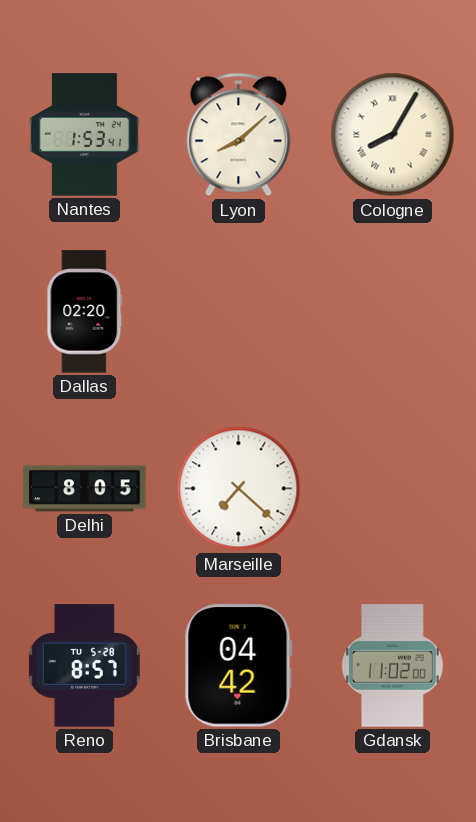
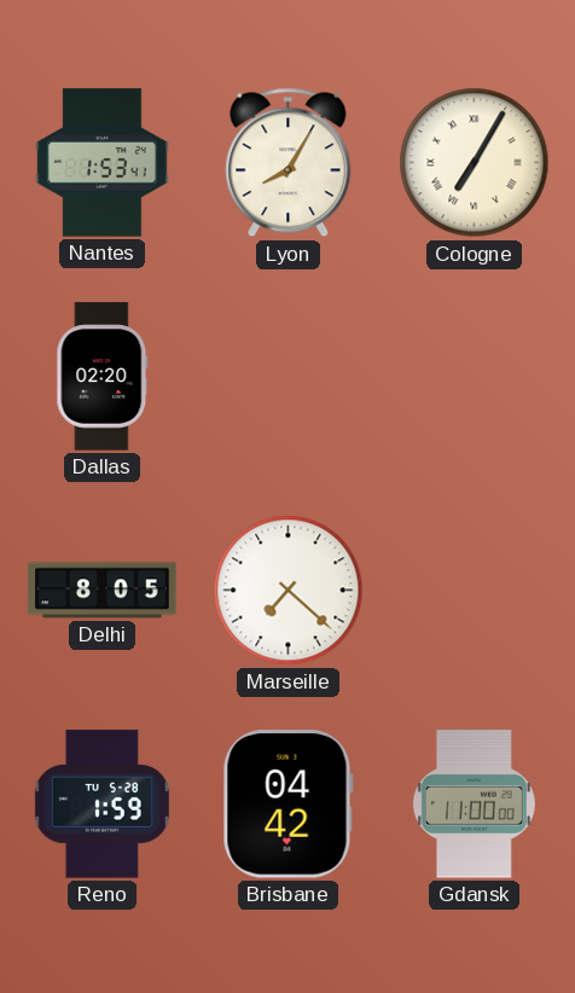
Lyon: 8:08 -> 8:05
Cologne: 8:05 -> 7:05
Reno: 8:57 -> 1:59
Gdansk: 11:02 -> 11:00
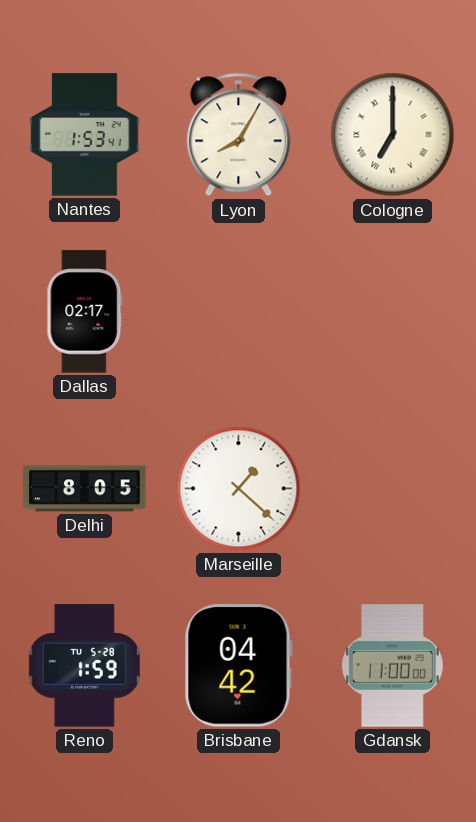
Cologne: 7:05 -> 7:00
Dallas: 02:20 -> 02:17
Marseille: 7:22 -> 1:22
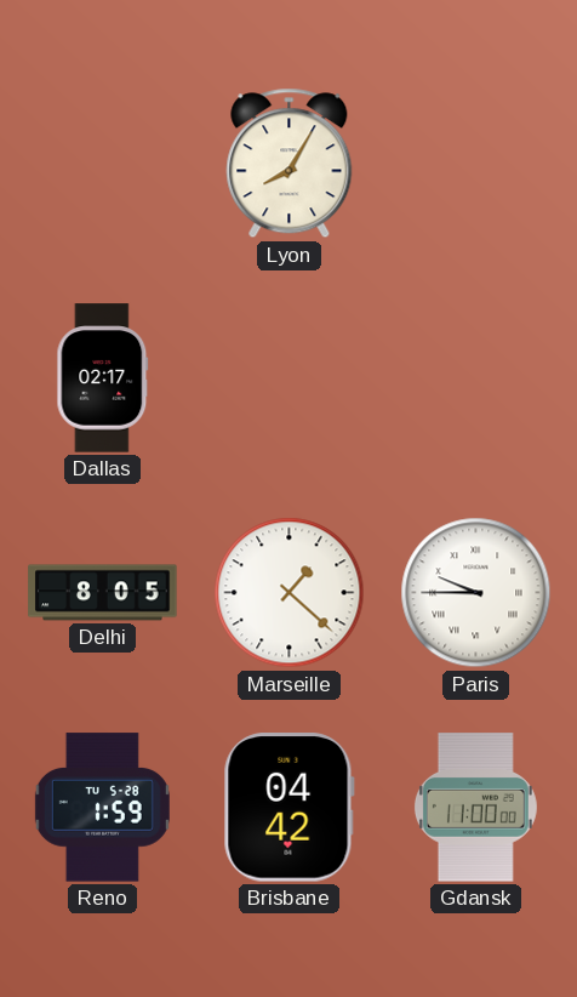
Nantes: 1:53 -> none
Cologne: 7:00 -> none
Paris: none -> 9:45
